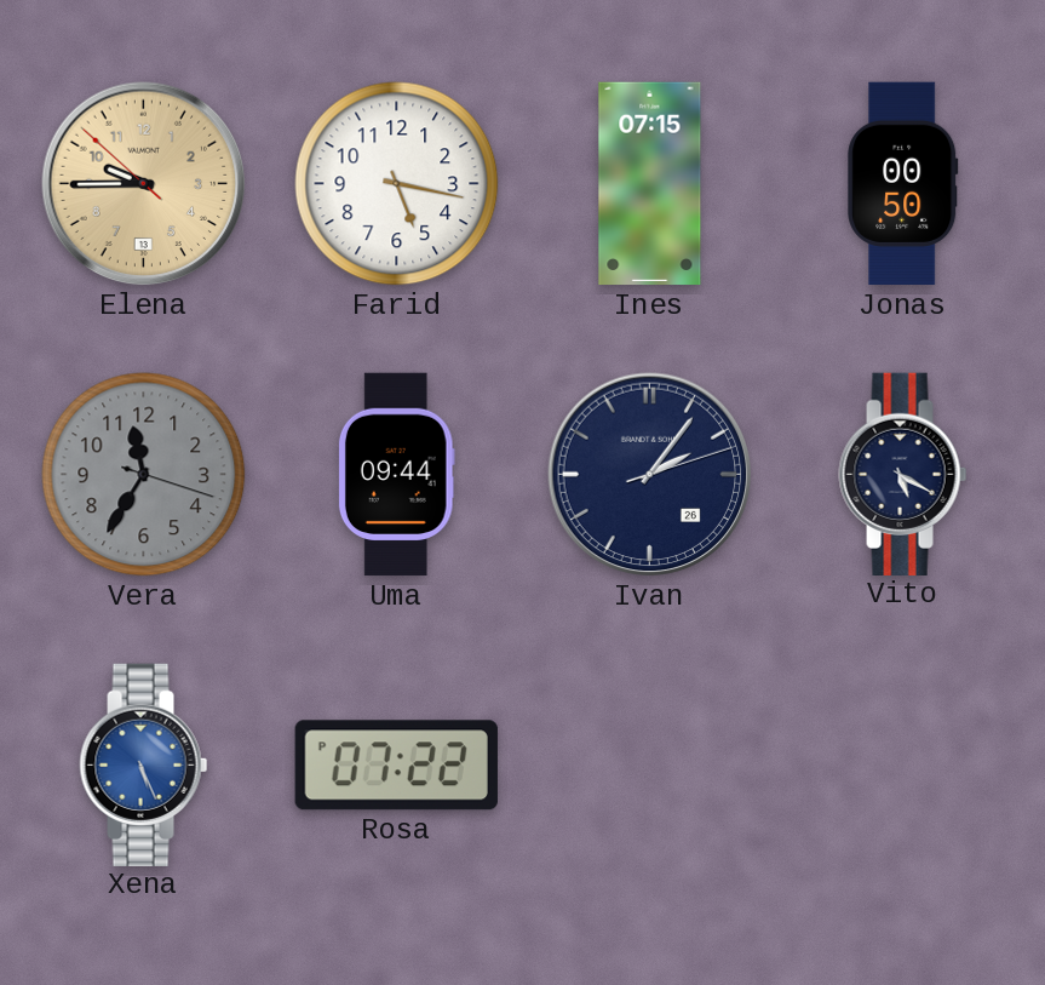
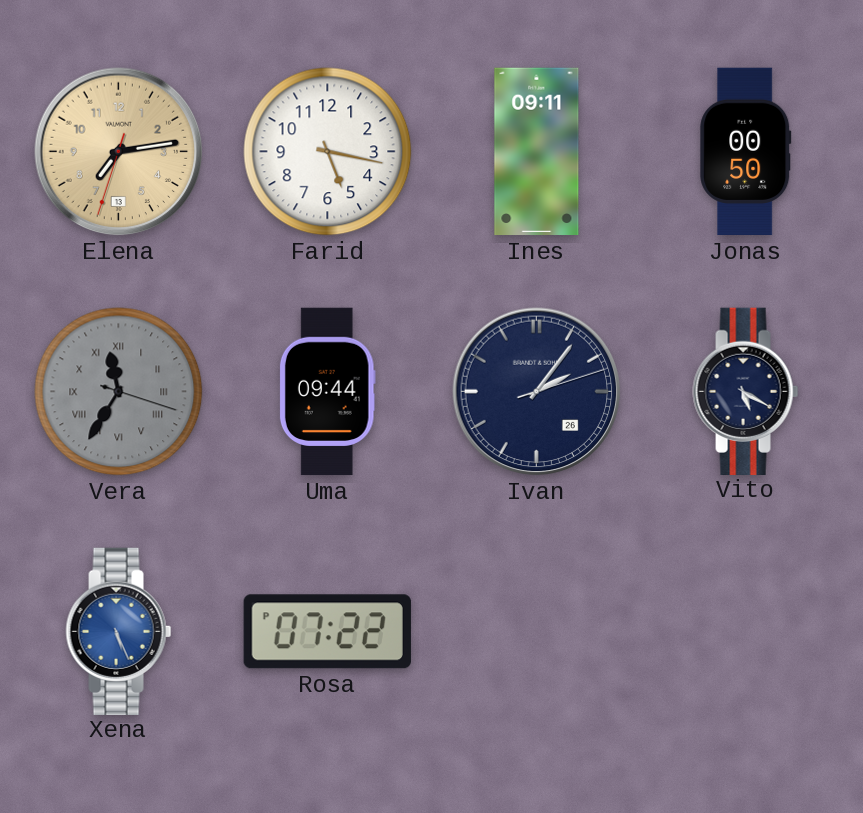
Elena: 9:44 -> 7:13
Ines: 07:15 -> 09:11
Vera numerals: Arabic -> Roman
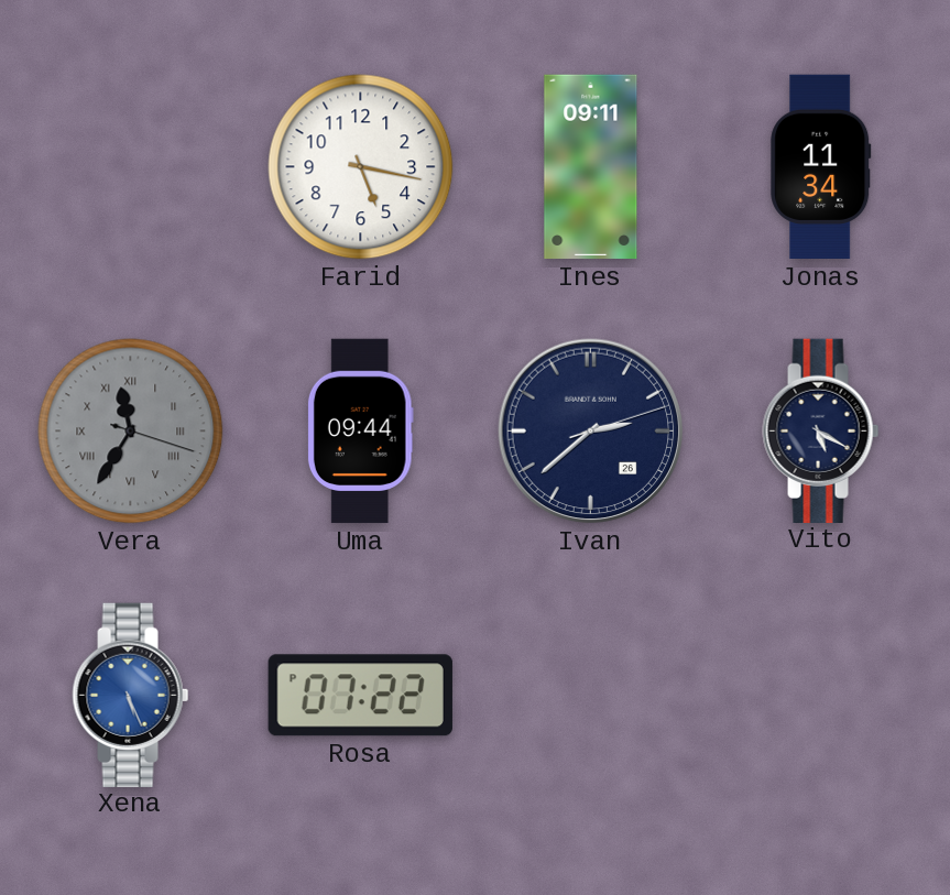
Elena: 7:13 -> none
Jonas: 00:50 -> 11:34
Ivan: 2:06 -> 2:38
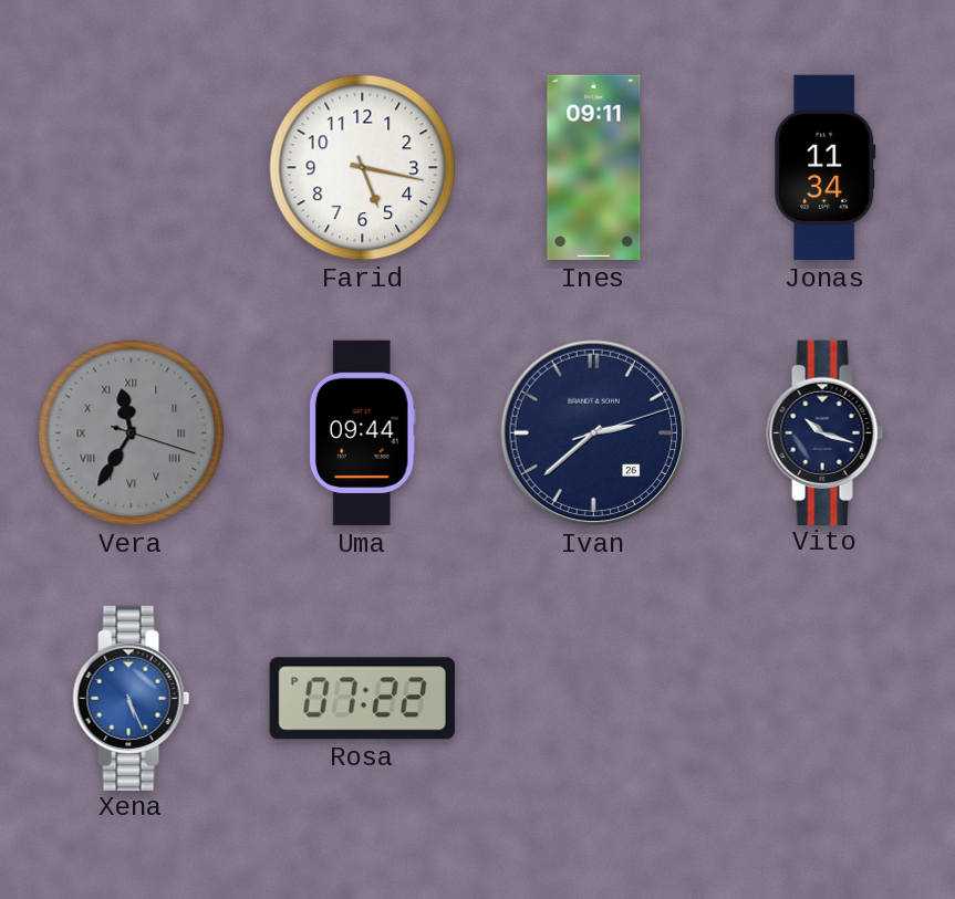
Vito: 5:20 -> 10:18
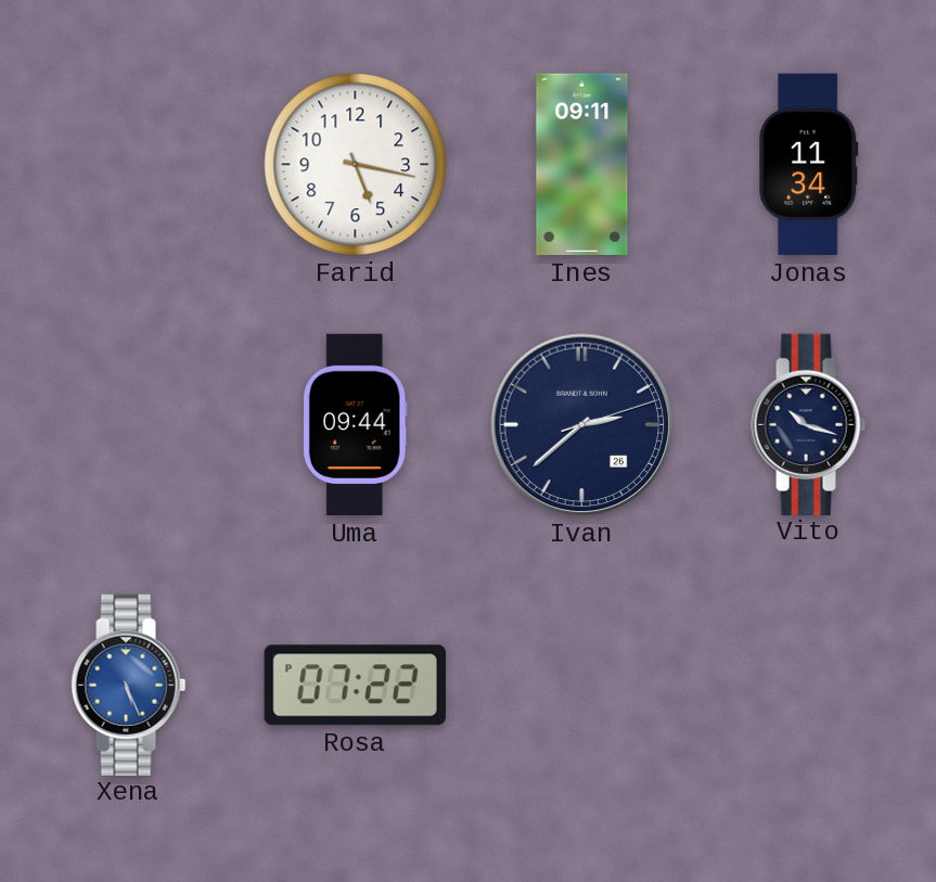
Vera: 11:35 -> none
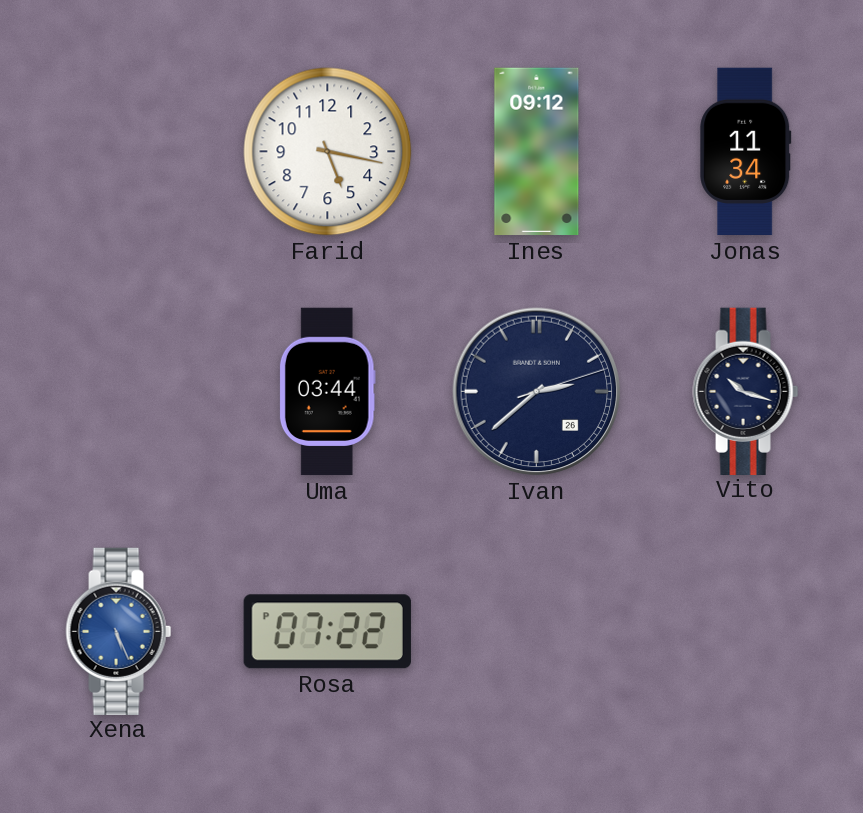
Ines: 09:11 -> 09:12
Uma: 09:44 -> 03:44
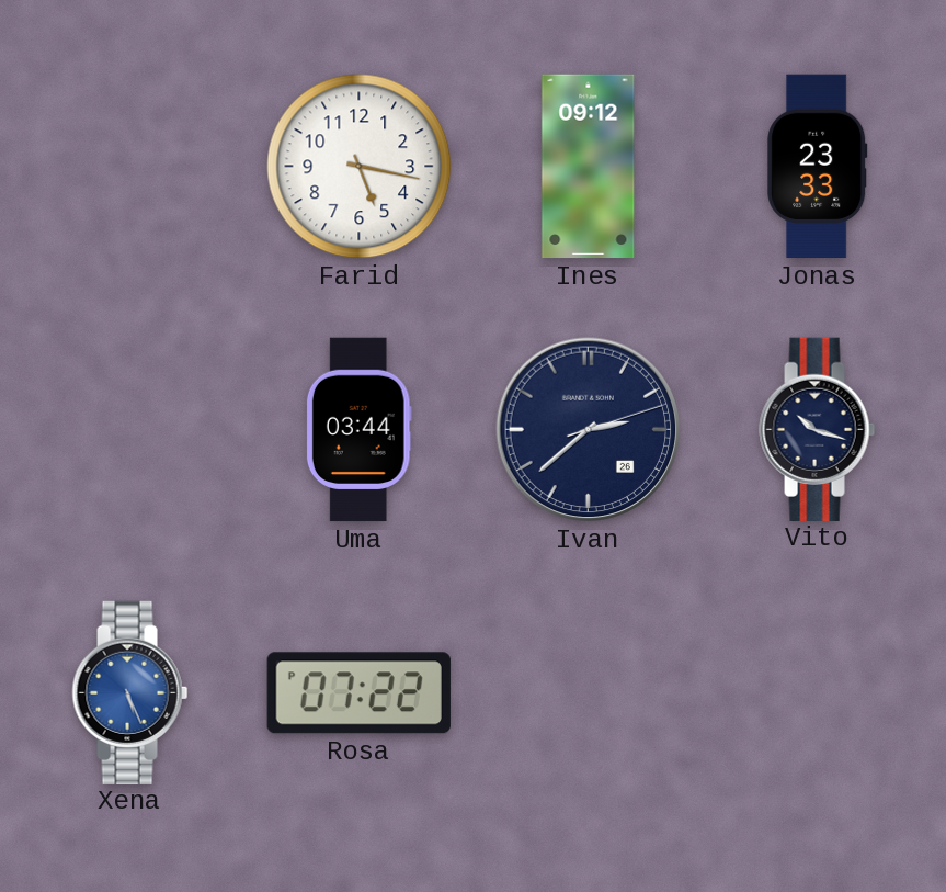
Jonas: 11:34 -> 23:33
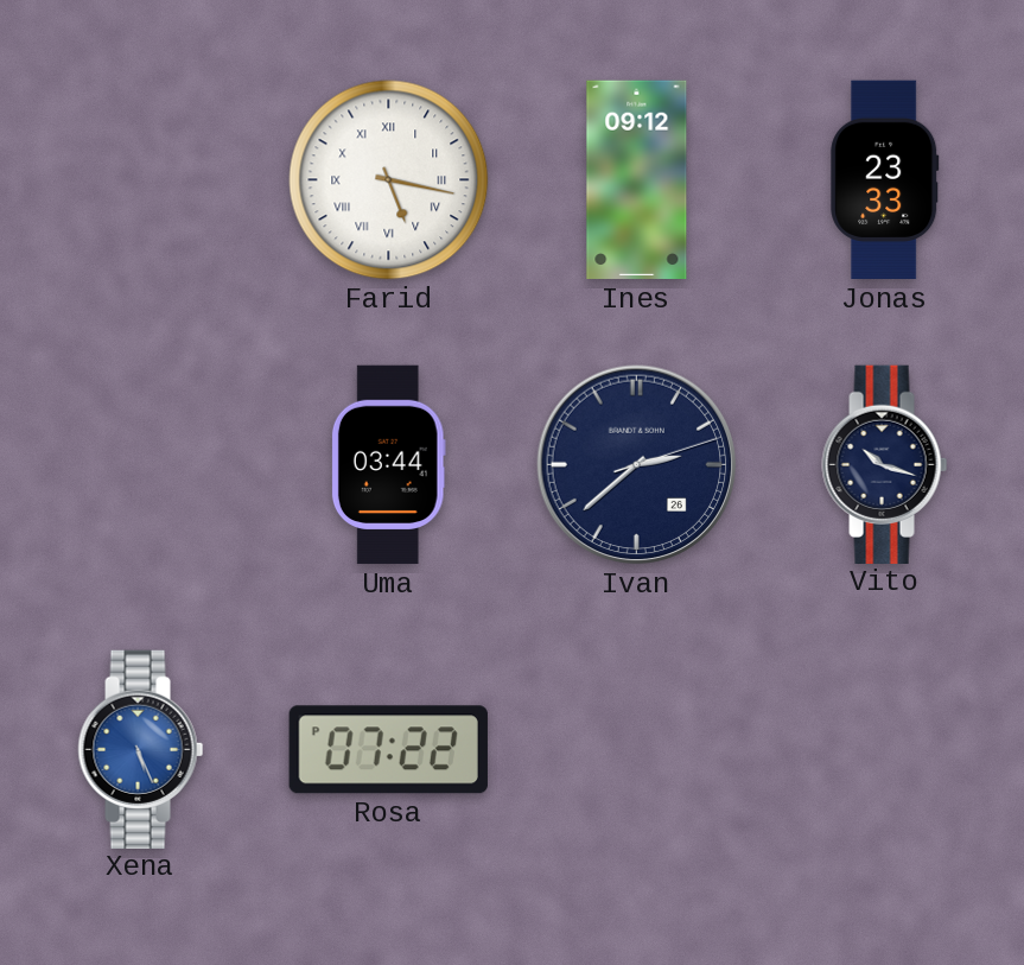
Farid numerals: Arabic -> Roman
